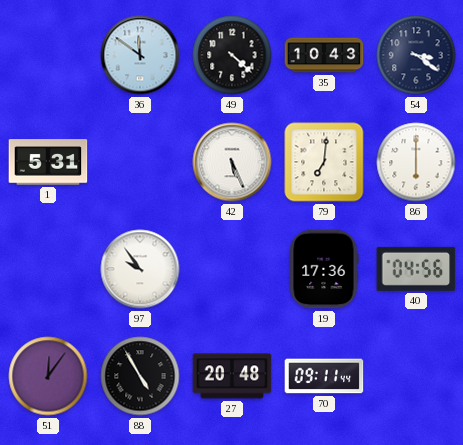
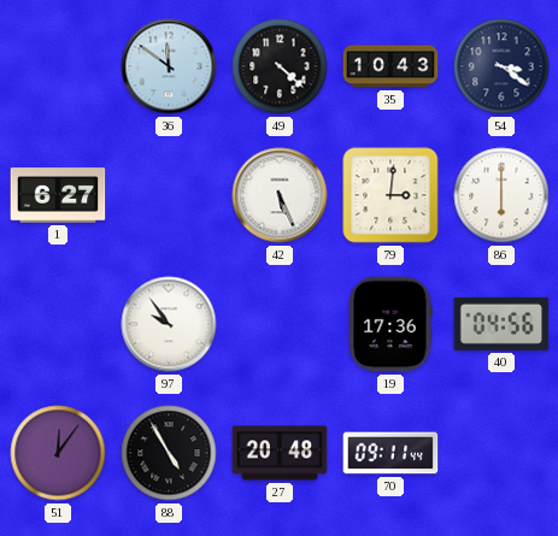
1: 5:31 -> 6:27
79: 7:01 -> 3:01
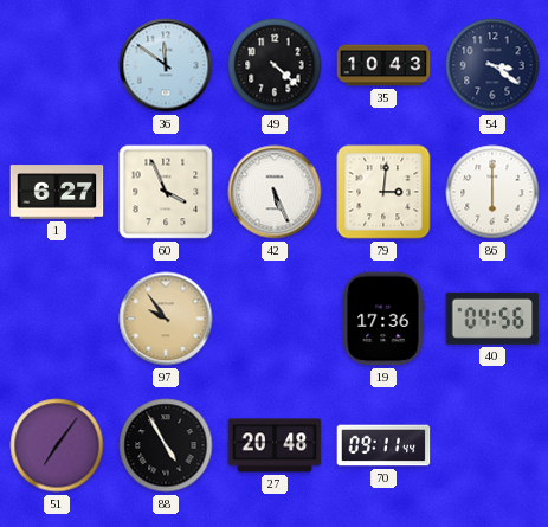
60: none -> 3:56
97 dial: white -> champagne
51: 12:06 -> 7:06
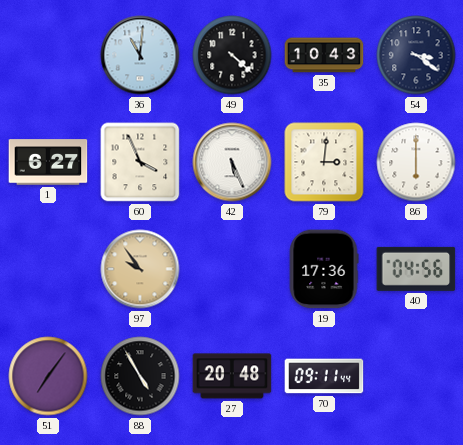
36: 11:51 -> 11:01
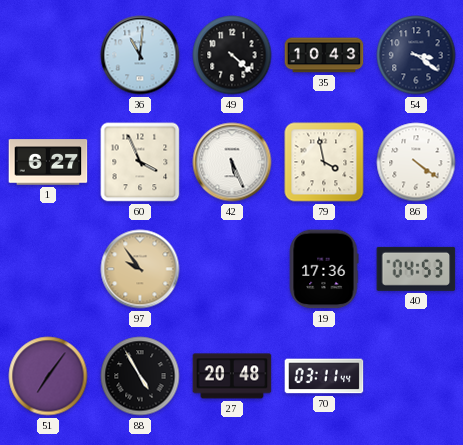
79: 3:01 -> 3:58
86: 6:00 -> 4:21
40: 04:56 -> 04:53
70: 09:11 -> 03:11
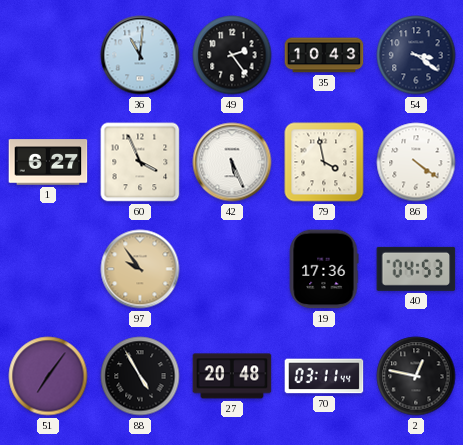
49: 4:22 -> 2:24
2: none -> 12:47
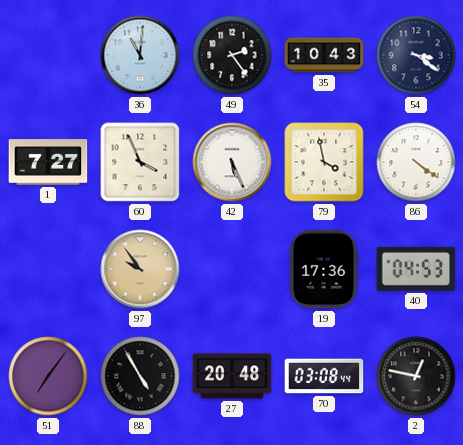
1: 6:27 -> 7:27
70: 03:11 -> 03:08
